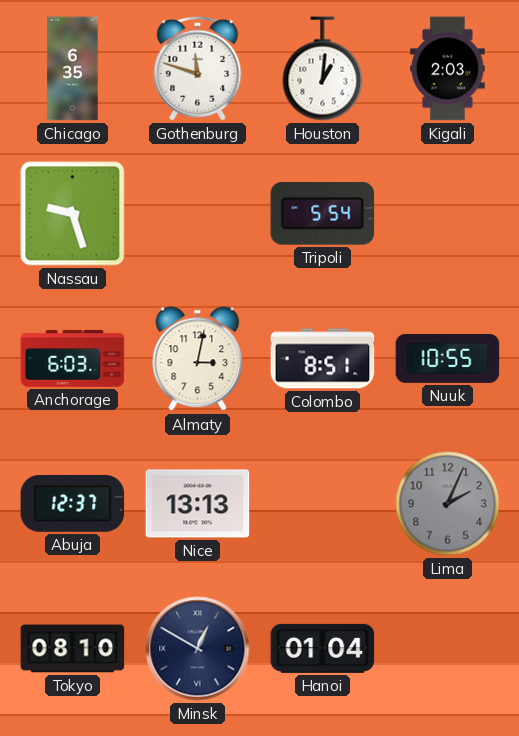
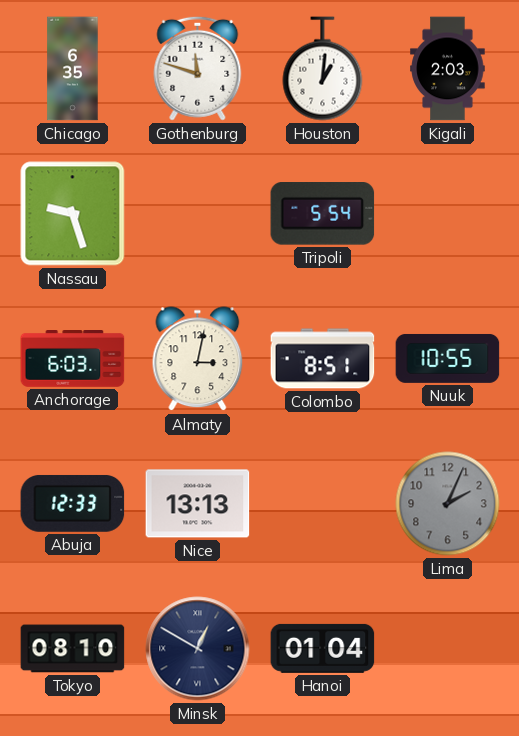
Abuja: 12:37 -> 12:33
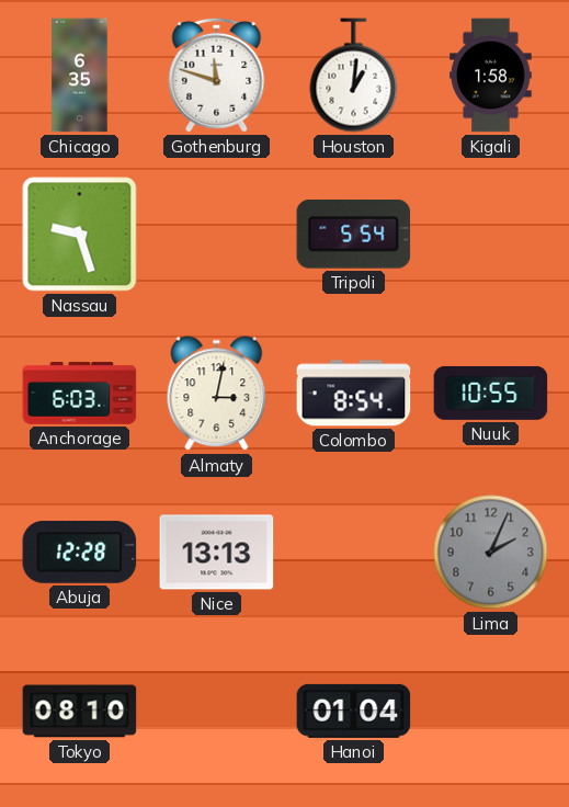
Kigali: 2:03 -> 1:58
Colombo: 8:51 -> 8:54
Abuja: 12:33 -> 12:28
Minsk: 12:50 -> none
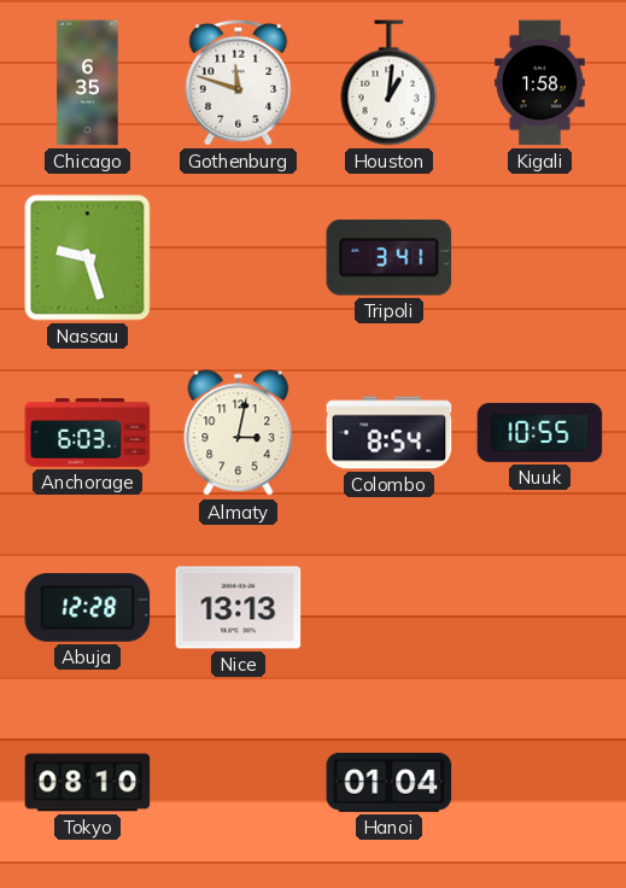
Tripoli: 5:54 -> 3:41
Lima: 2:04 -> none
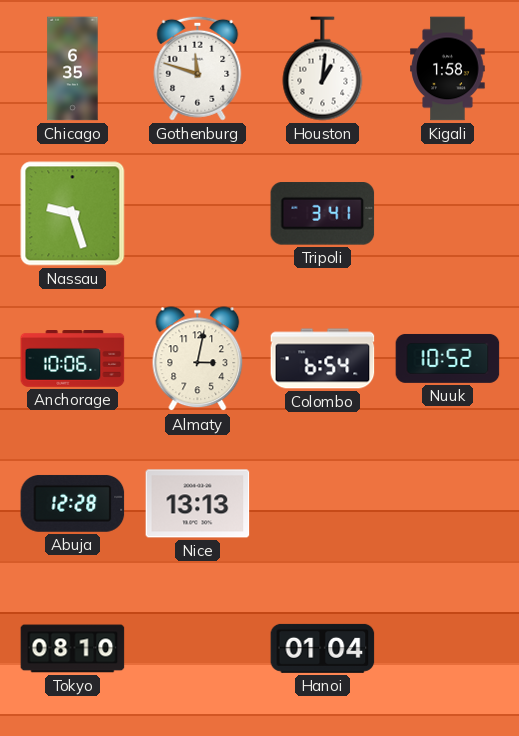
Anchorage: 6:03 -> 10:06
Colombo: 8:54 -> 6:54
Nuuk: 10:55 -> 10:52
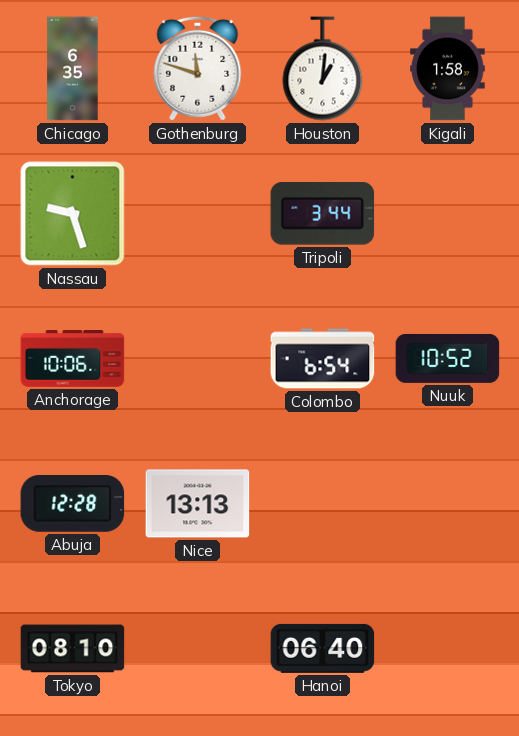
Tripoli: 3:41 -> 3:44
Almaty: 3:02 -> none
Hanoi: 01:04 -> 06:40
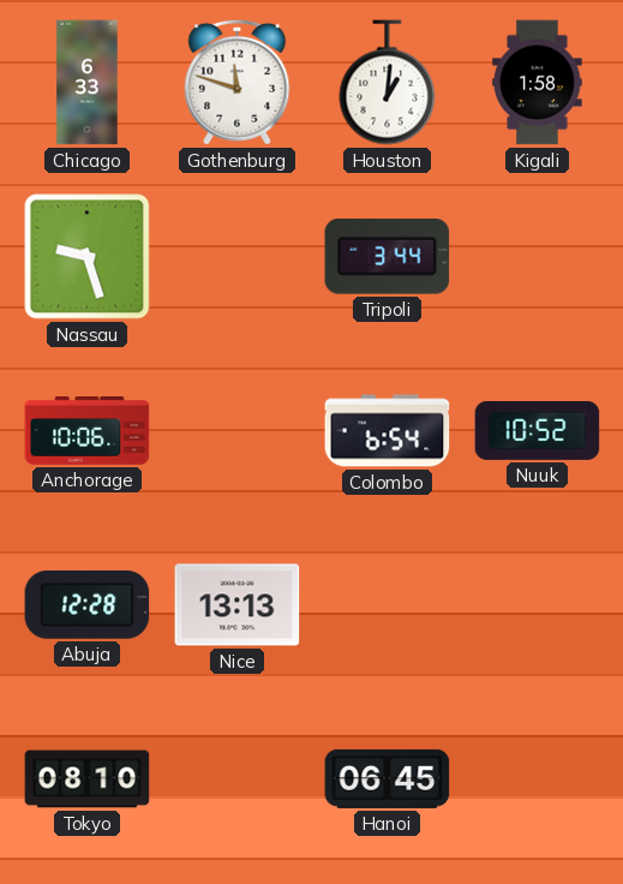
Chicago: 6:35 -> 6:33
Hanoi: 06:40 -> 06:45
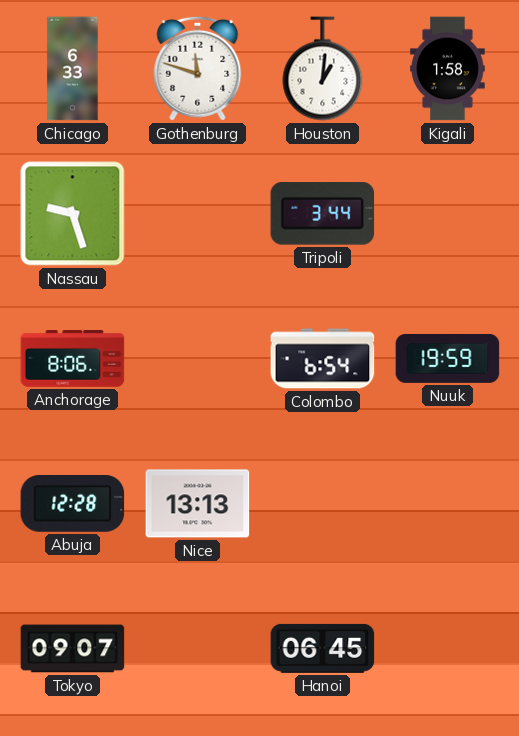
Anchorage: 10:06 -> 8:06
Nuuk: 10:52 -> 19:59
Tokyo: 08:10 -> 09:07
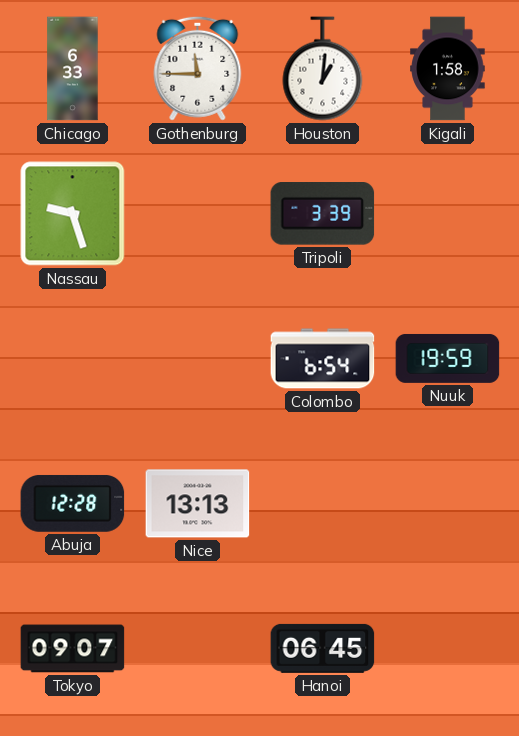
Gothenburg: 11:48 -> 11:45
Tripoli: 3:44 -> 3:39
Anchorage: 8:06 -> none
